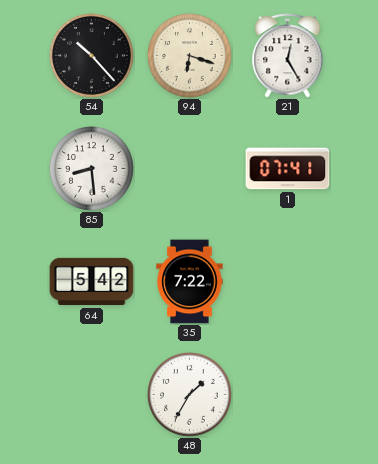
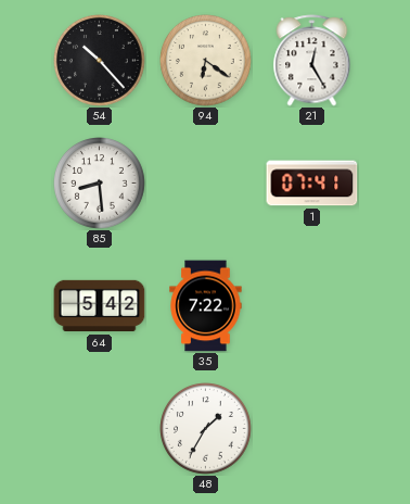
94: 6:18 -> 6:21
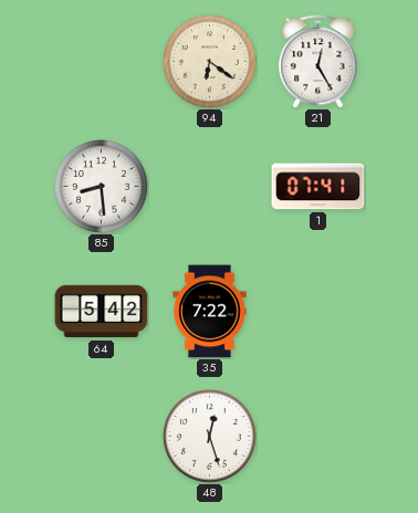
54: 10:23 -> none
48: 1:35 -> 12:27
